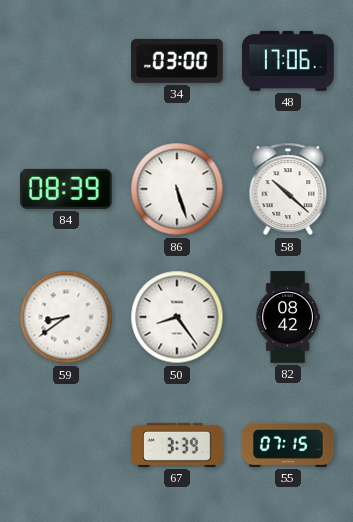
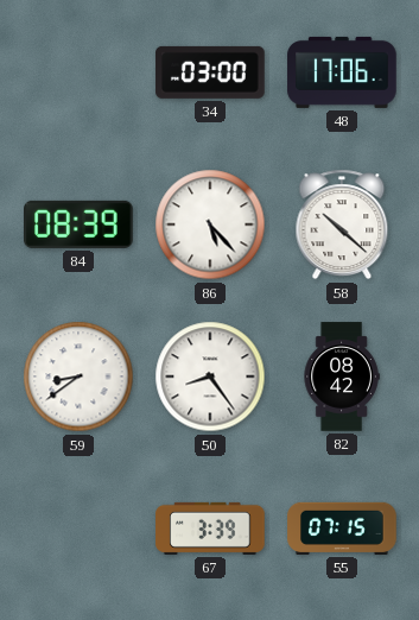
86: 5:27 -> 5:23
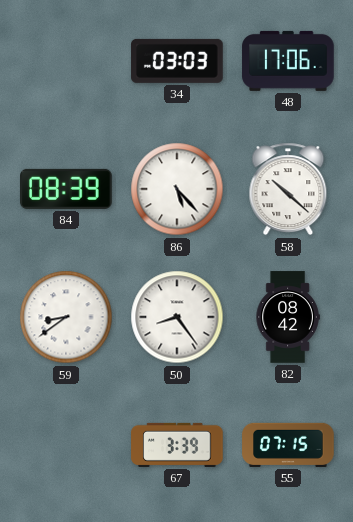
34: 03:00 -> 03:03
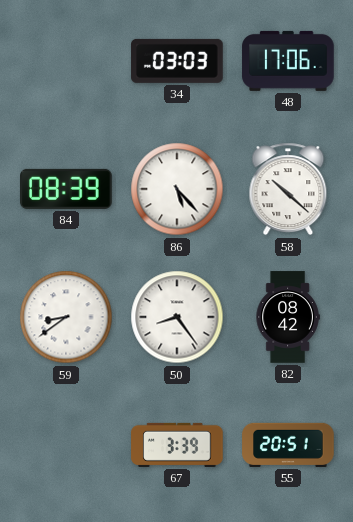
55: 07:15 -> 20:51
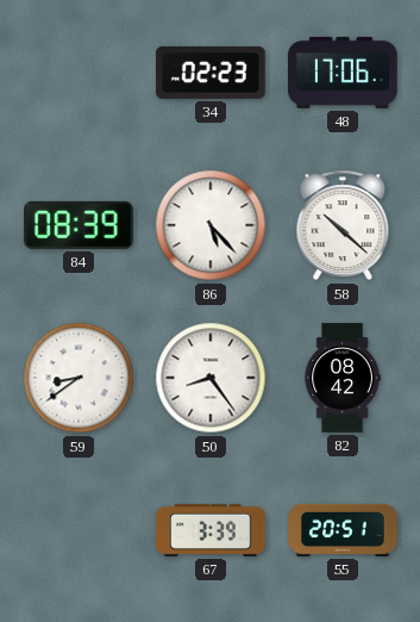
34: 03:03 -> 02:23
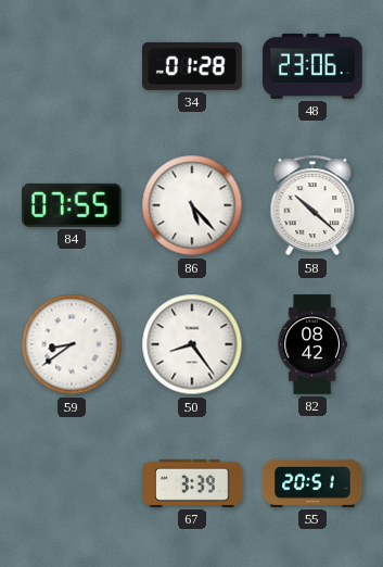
34: 02:23 -> 01:28
48: 17:06 -> 23:06
84: 08:39 -> 07:55
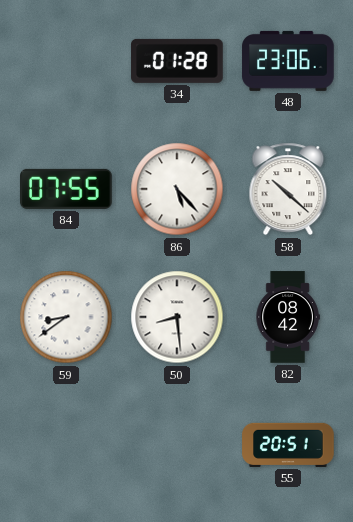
50: 8:24 -> 8:29
67: 3:39 -> none
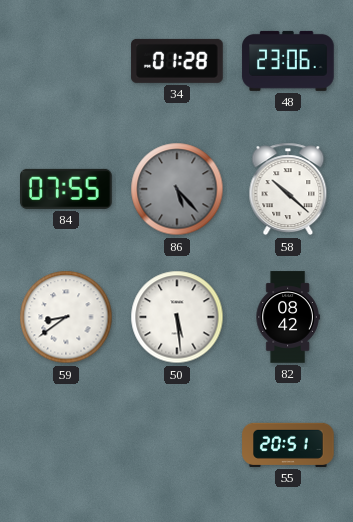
86 dial: white -> grey
50: 8:29 -> 5:29
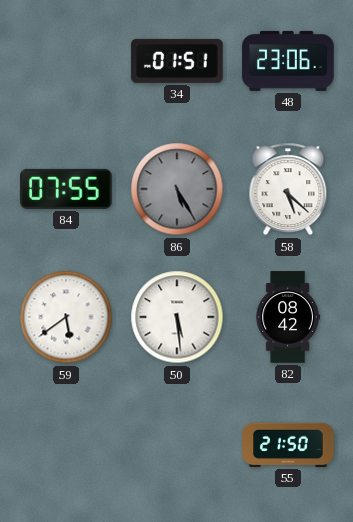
34: 01:28 -> 01:51
86: 5:23 -> 5:25
58: 10:22 -> 5:22
59: 8:39 -> 5:39
55: 20:51 -> 21:50
